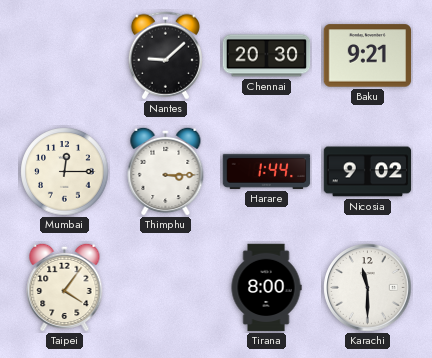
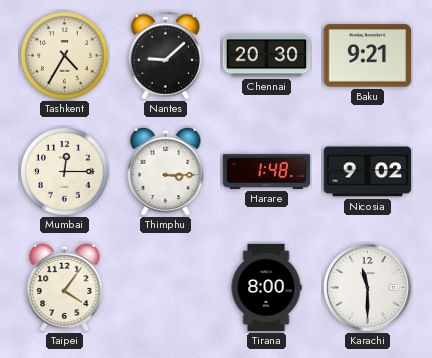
Tashkent: none -> 4:35
Harare: 1:44 -> 1:48
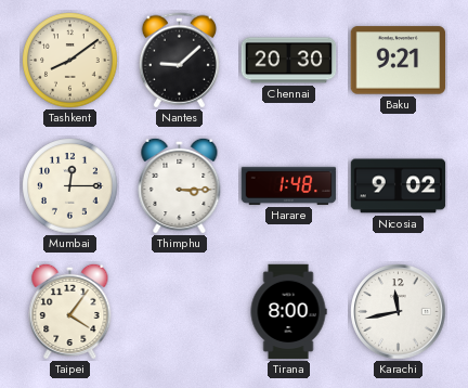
Tashkent: 4:35 -> 8:09
Karachi: 11:30 -> 11:43
